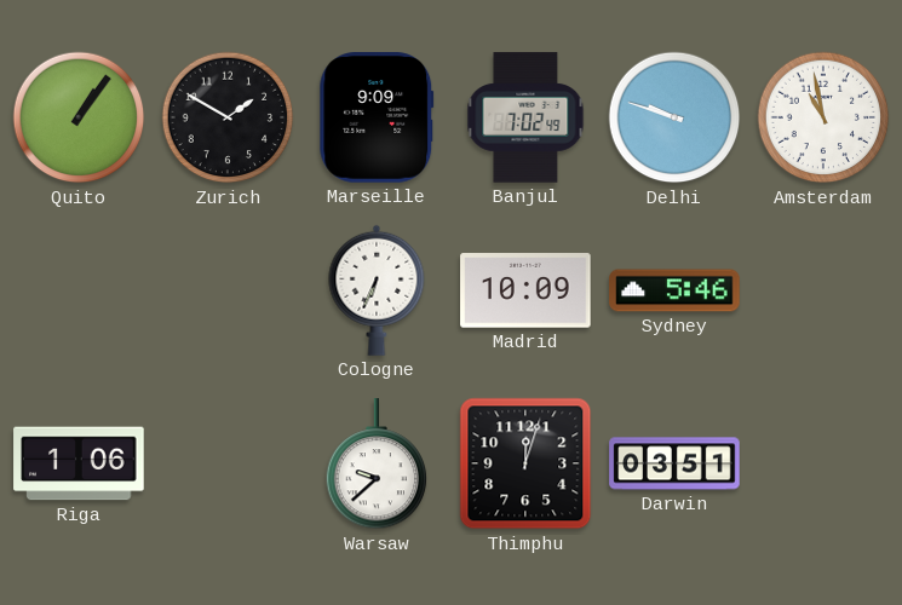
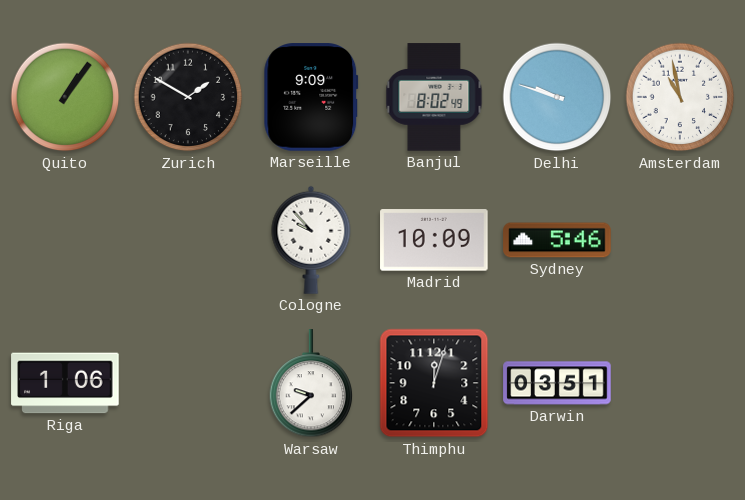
Banjul: 7:02 -> 8:02
Cologne: 6:34 -> 9:53
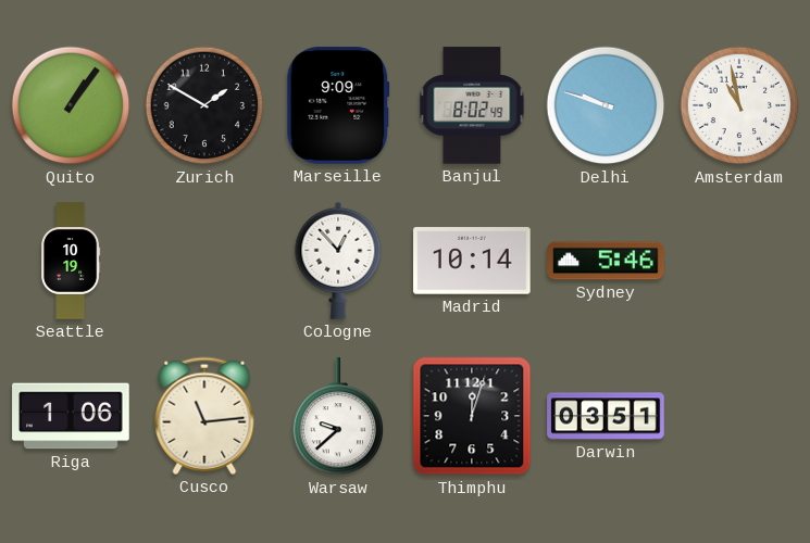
Seattle: none -> 10:19
Cologne: 9:53 -> 12:53
Madrid: 10:09 -> 10:14
Cusco: none -> 11:14
